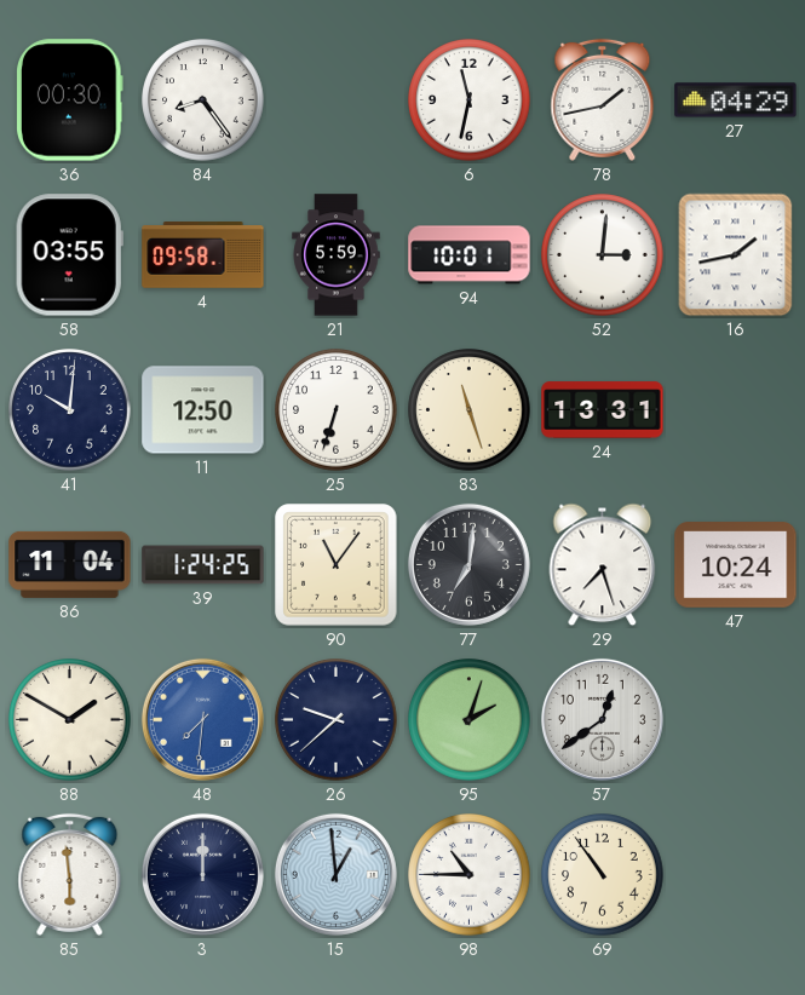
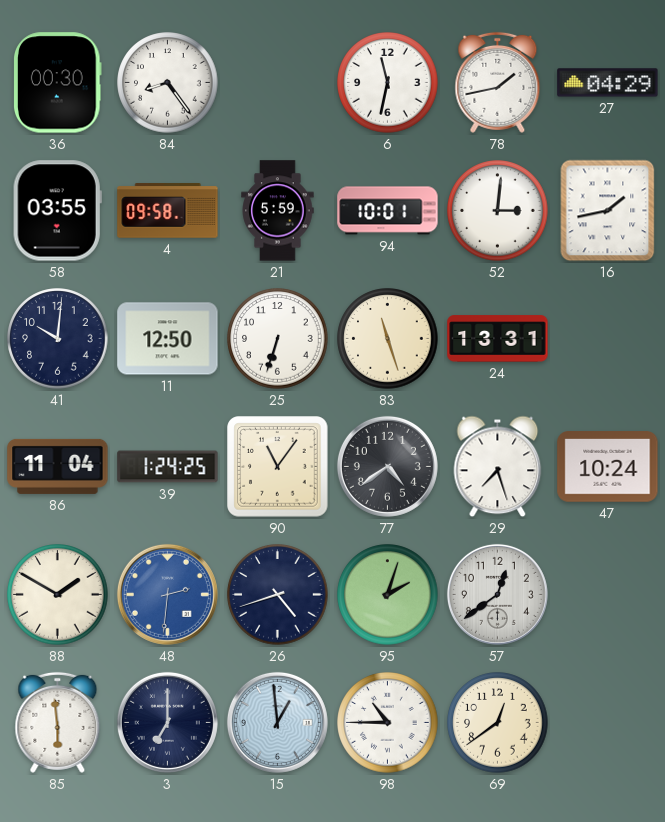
77: 7:01 -> 4:39
48: 7:31 -> 2:31
26: 9:38 -> 4:42
3: 12:00 -> 7:00
69: 10:54 -> 12:39
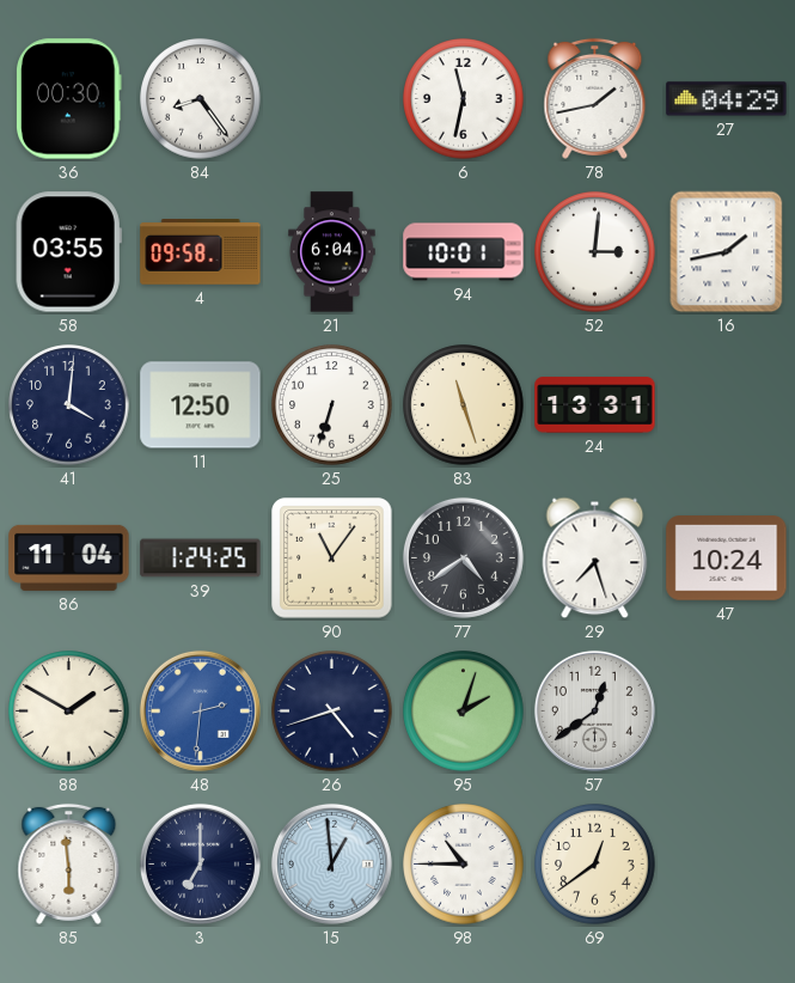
21: 5:59 -> 6:04
41: 10:01 -> 4:01
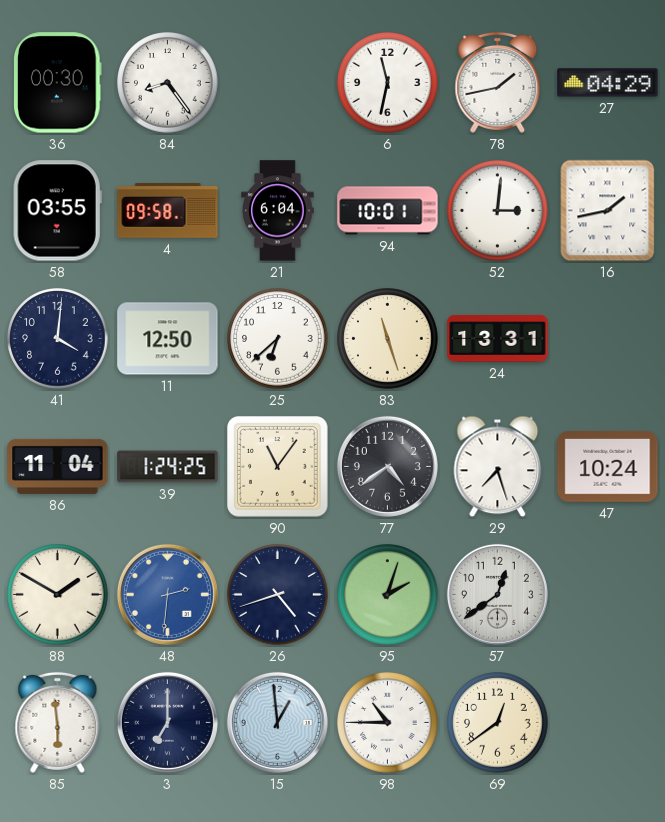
25: 6:33 -> 6:38
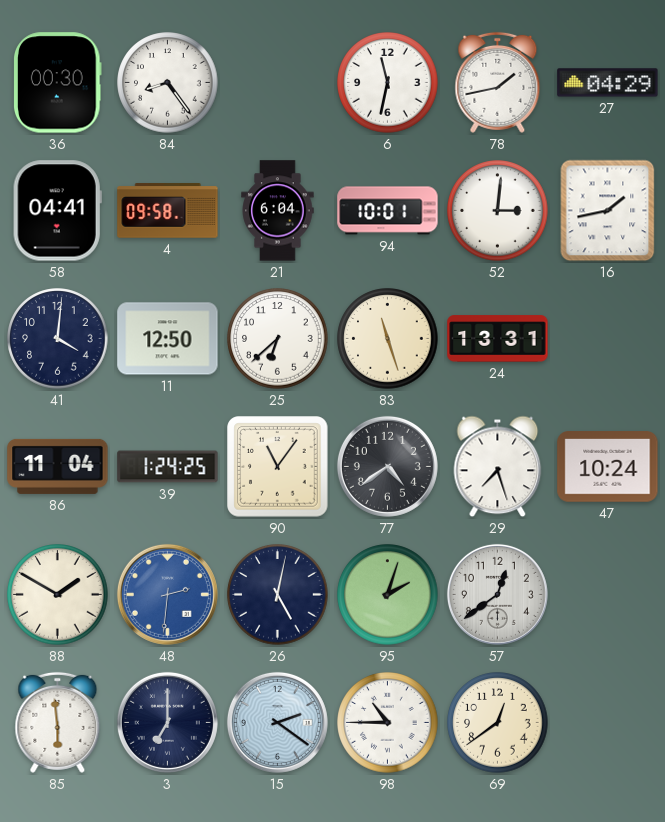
58: 03:55 -> 04:41
26: 4:42 -> 5:02
15: 12:59 -> 2:21
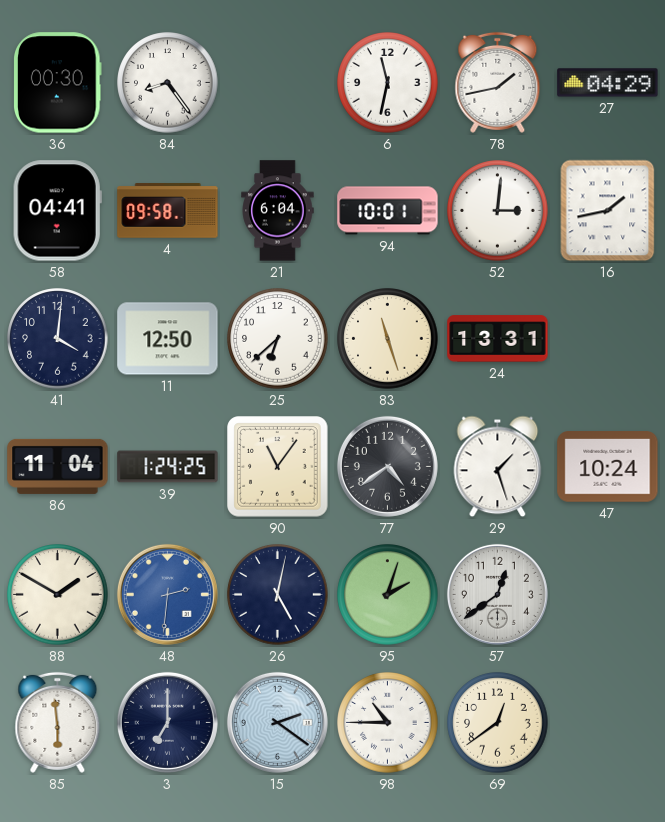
29: 7:27 -> 1:27
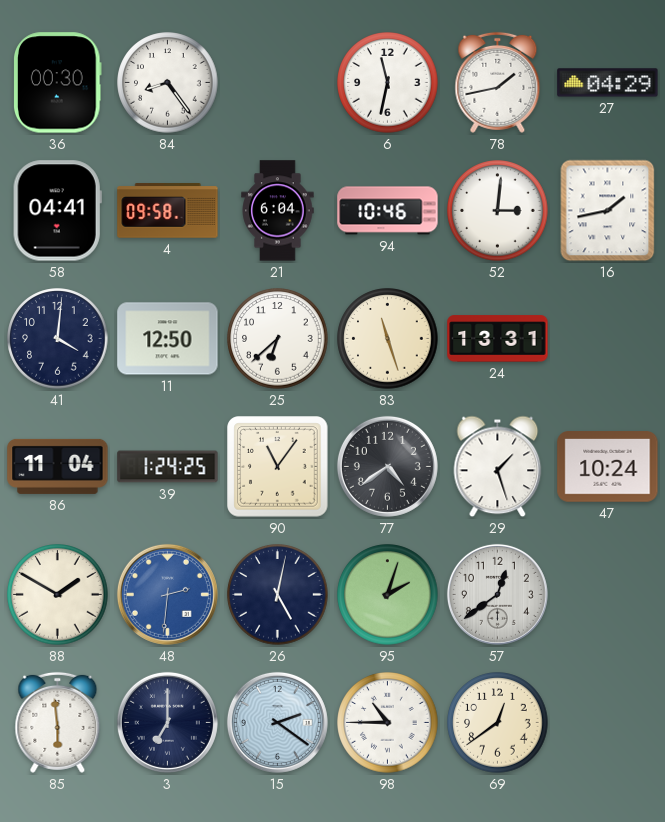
94: 10:01 -> 10:46
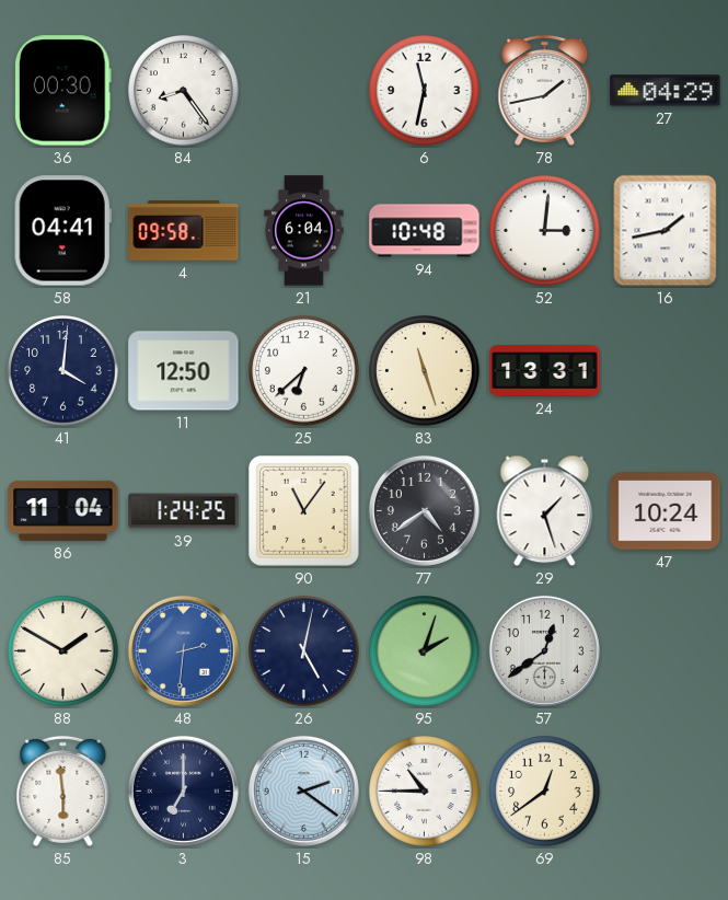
94: 10:46 -> 10:48
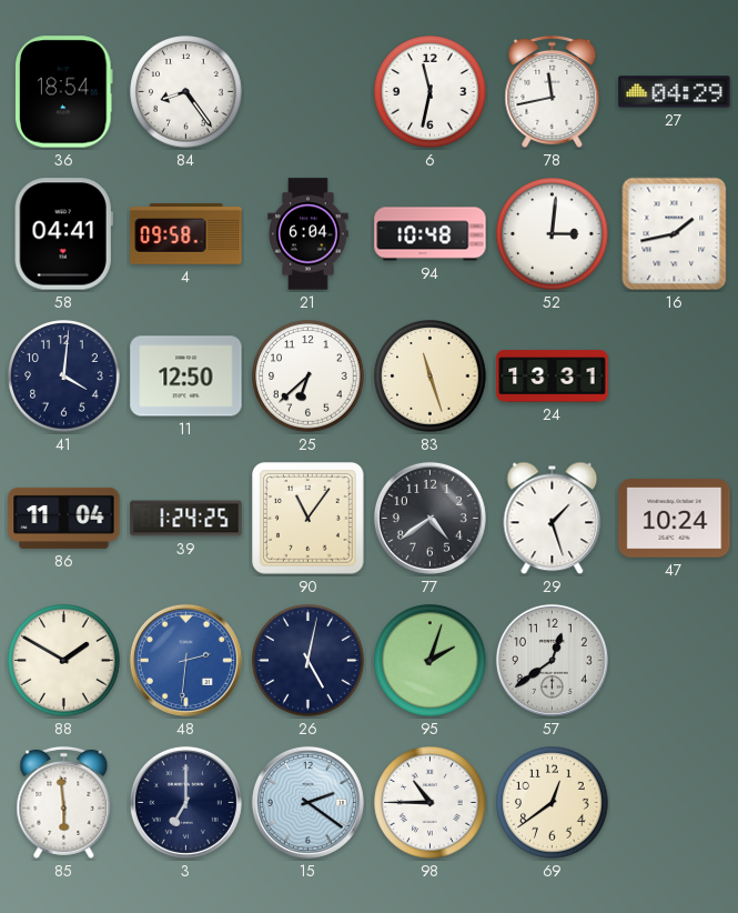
36: 00:30 -> 18:54
78: 1:43 -> 11:43
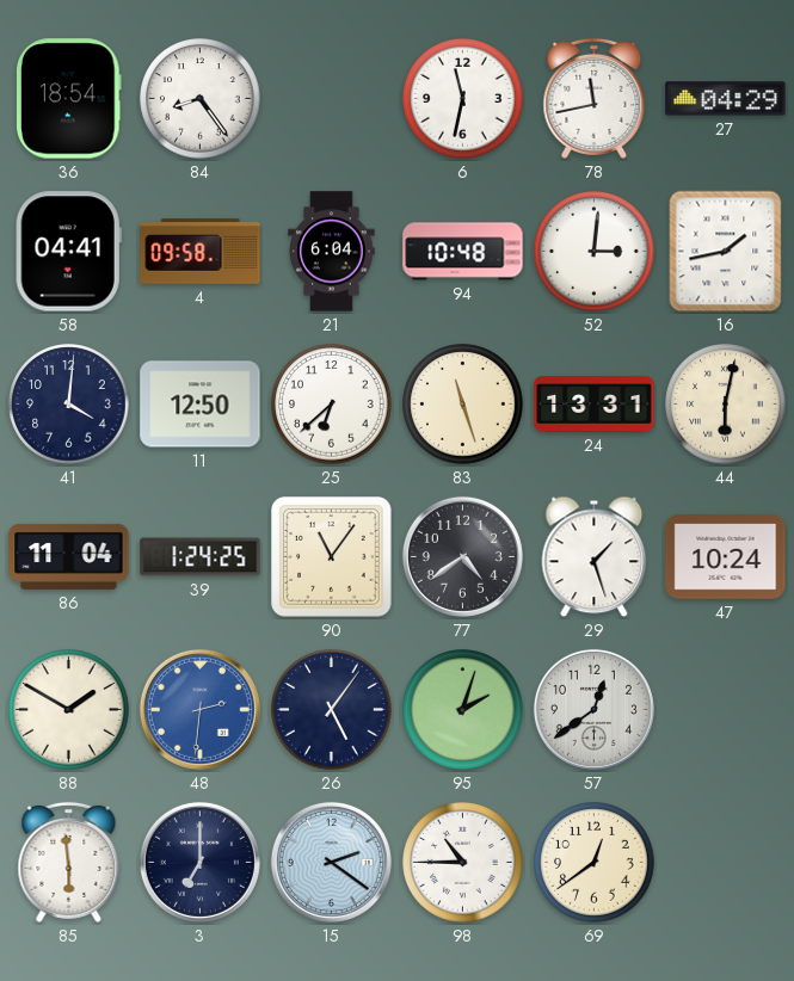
44: none -> 6:02
26: 5:02 -> 5:06
